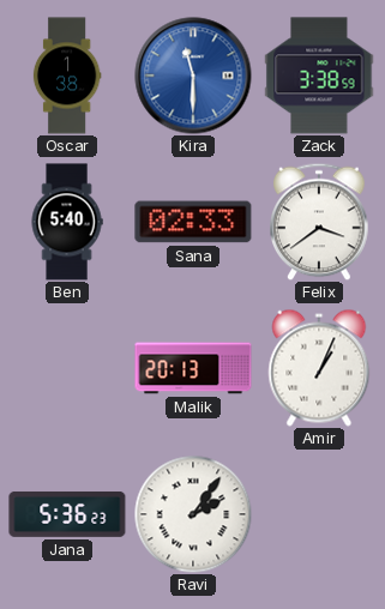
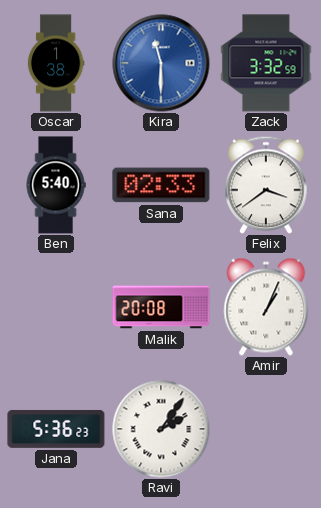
Zack: 3:38 -> 3:32
Malik: 20:13 -> 20:08
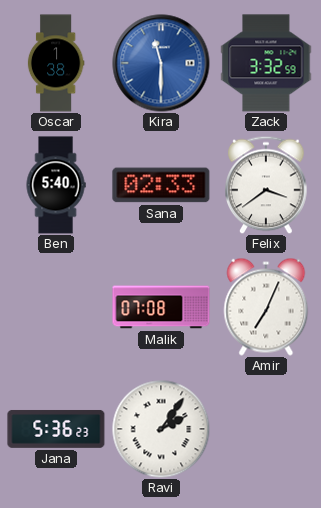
Malik: 20:08 -> 07:08
Amir: 1:04 -> 7:04
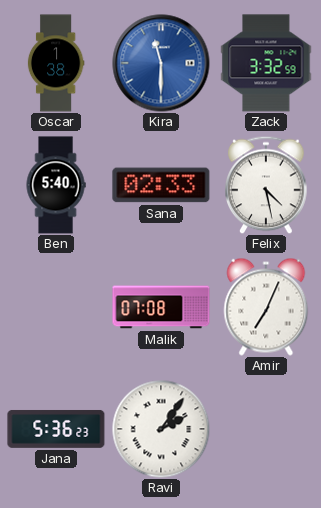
Felix: 3:39 -> 4:28
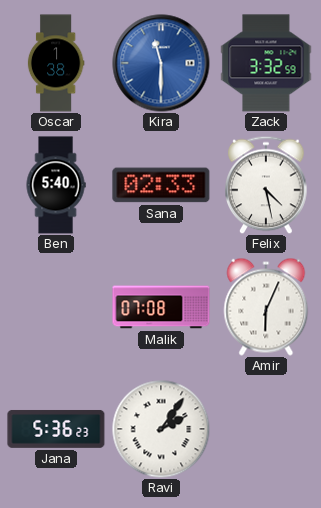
Amir: 7:04 -> 6:04
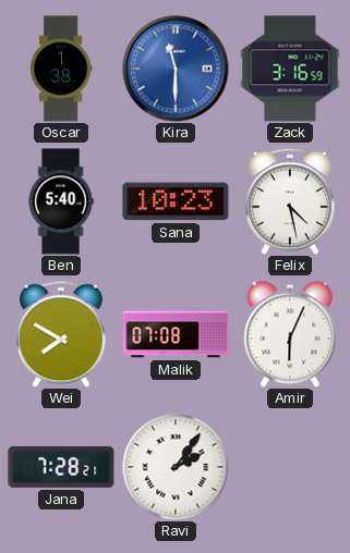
Zack: 3:32 -> 3:16
Sana: 02:33 -> 10:23
Wei: none -> 7:50
Jana: 5:36 -> 7:28
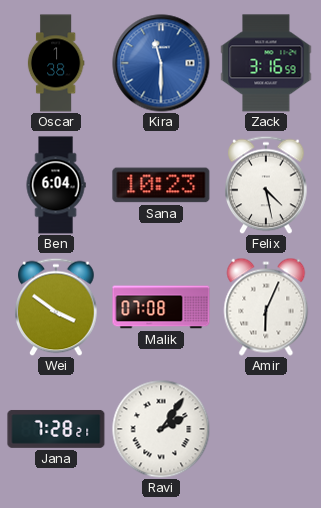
Ben: 5:40 -> 6:04
Wei: 7:50 -> 3:51
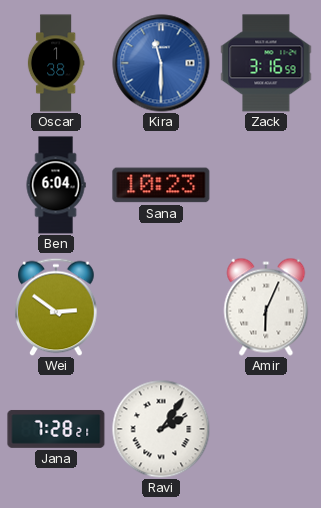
Felix: 4:28 -> none
Wei: 3:51 -> 2:51
Malik: 07:08 -> none
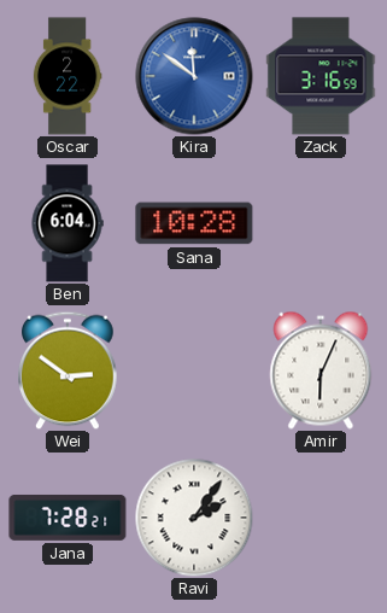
Oscar: 1:38 -> 2:22
Kira: 11:30 -> 11:51
Sana: 10:23 -> 10:28
